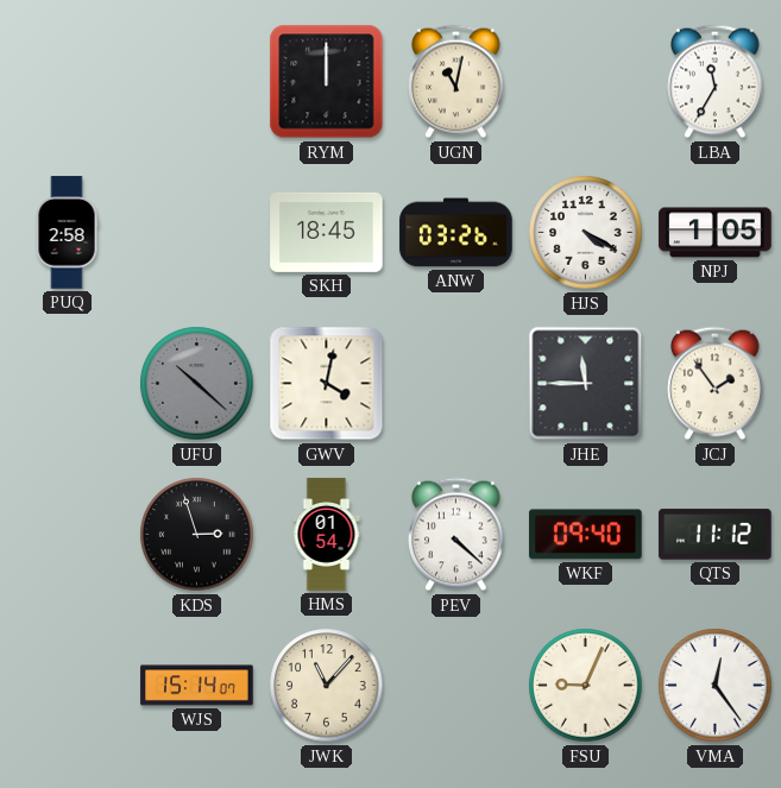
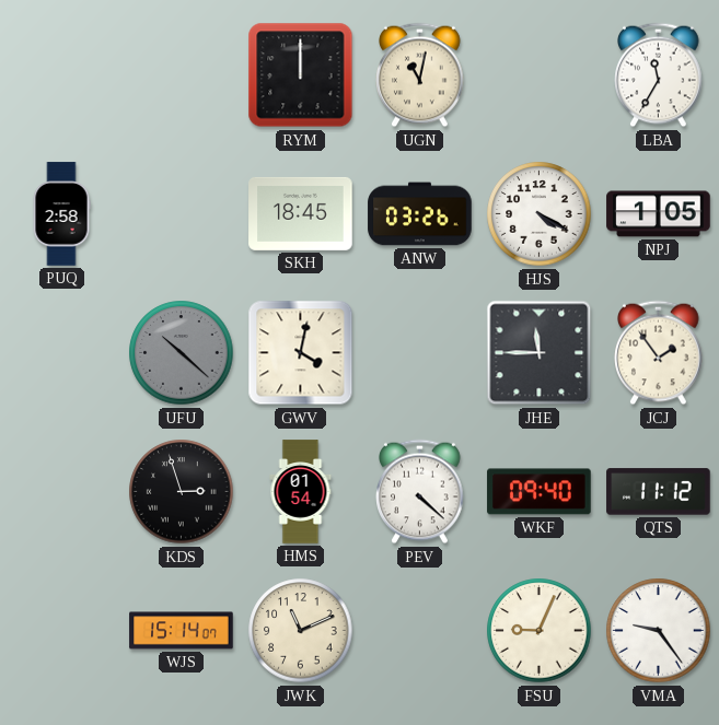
JWK: 11:07 -> 11:11
VMA: 12:24 -> 9:24
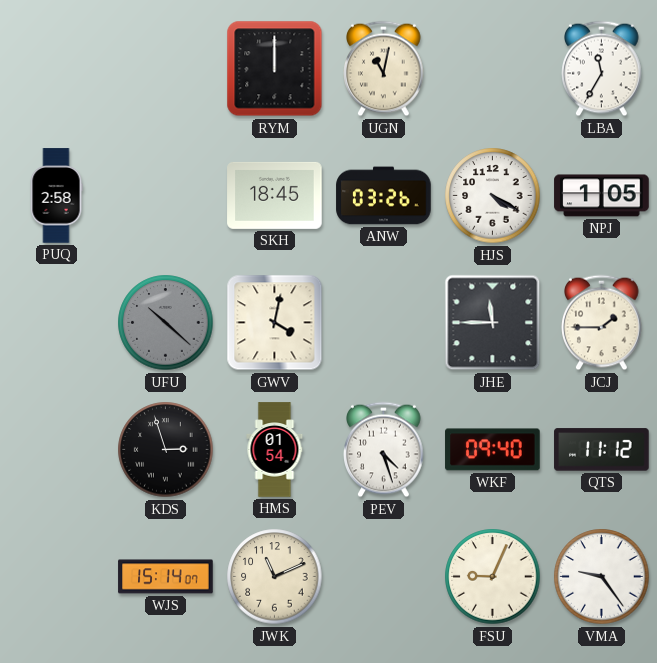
JCJ: 1:54 -> 1:45
PEV: 4:22 -> 4:27
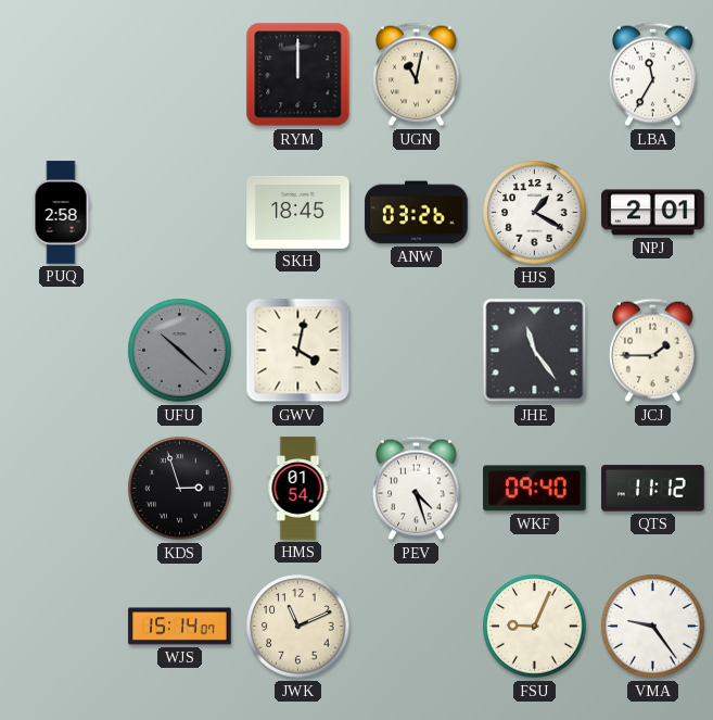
HJS: 4:20 -> 1:20
NPJ: 1:05 -> 2:01
JHE: 11:45 -> 11:24
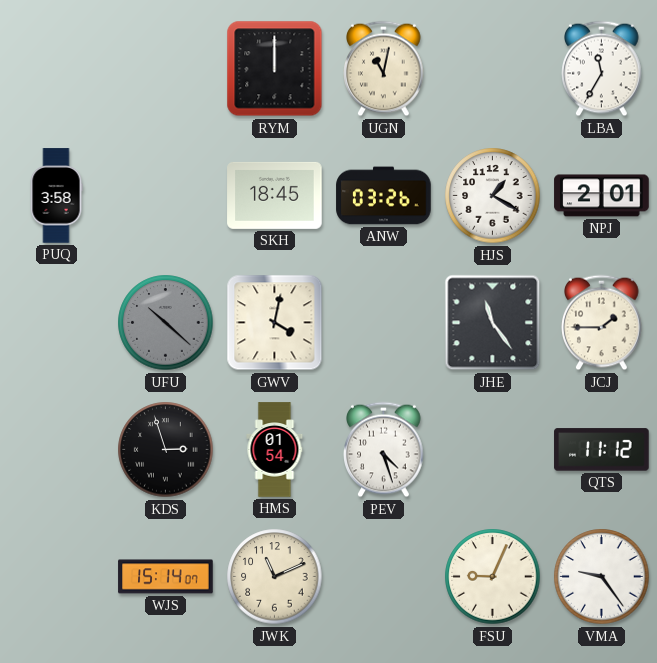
PUQ: 2:58 -> 3:58
WKF: 09:40 -> none
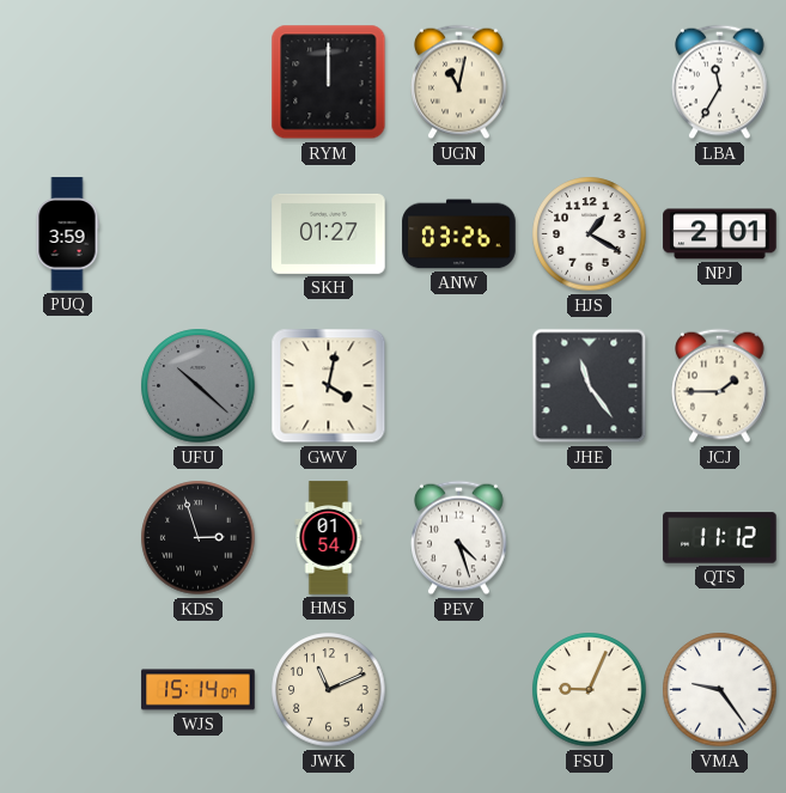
PUQ: 3:58 -> 3:59
SKH: 18:45 -> 01:27
